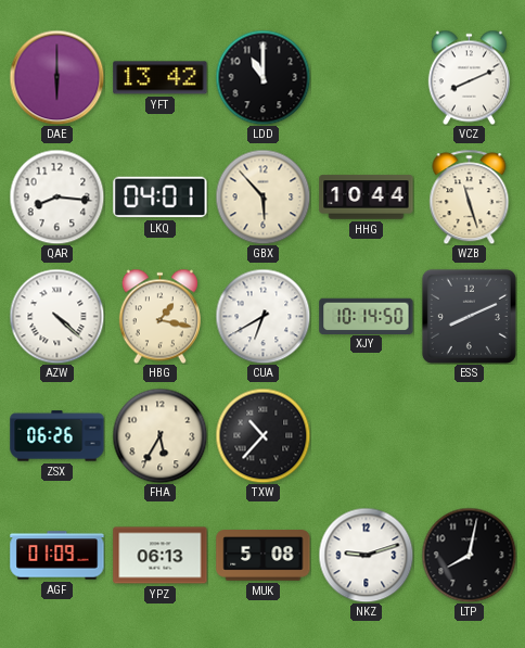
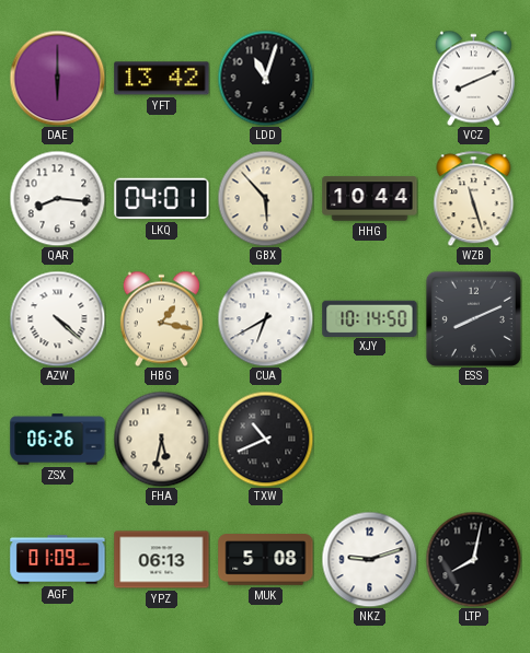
LDD: 11:00 -> 11:03
FHA: 5:35 -> 5:32
TXW: 10:37 -> 10:41
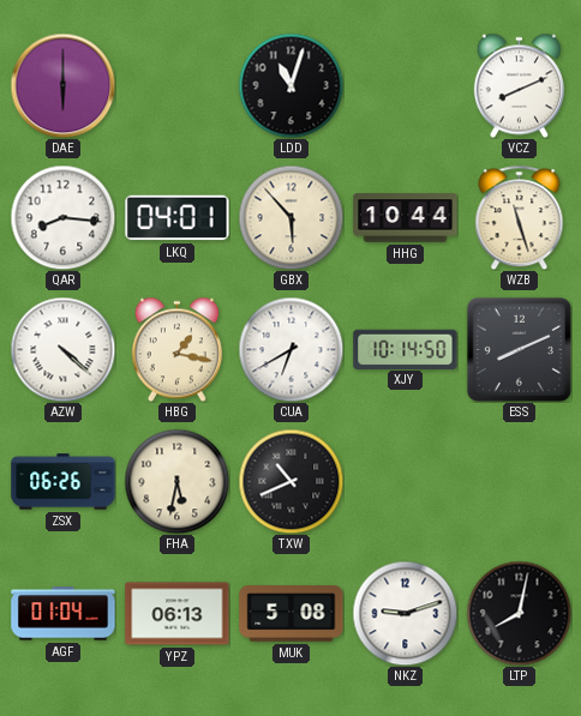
YFT: 13:42 -> none
AGF: 01:09 -> 01:04
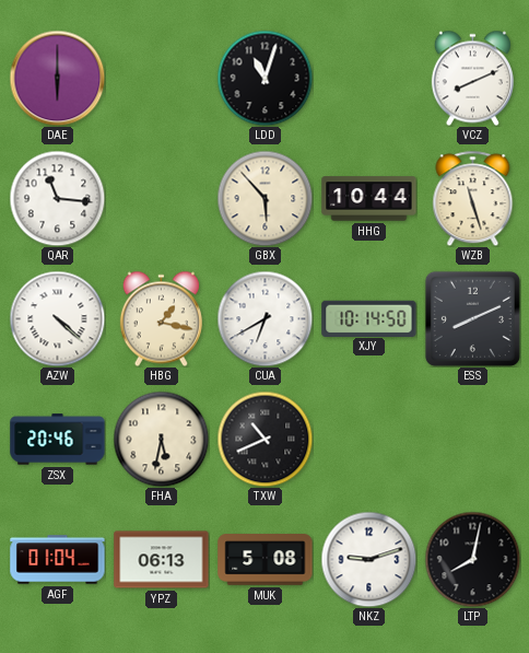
QAR: 8:16 -> 11:16
LKQ: 04:01 -> none
ZSX: 06:26 -> 20:46
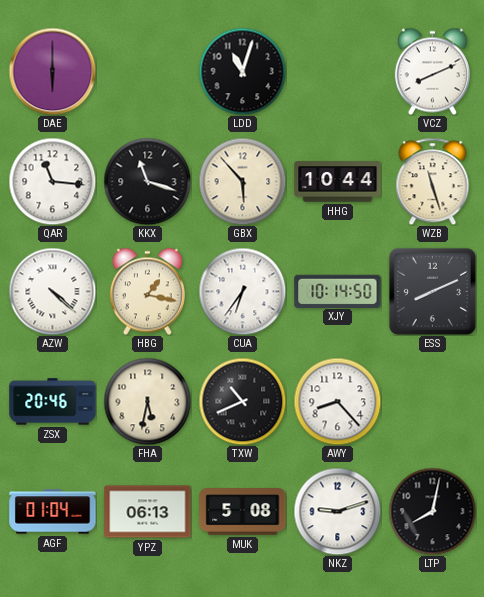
KKX: none -> 11:18
CUA: 6:40 -> 6:36
AWY: none -> 8:23
